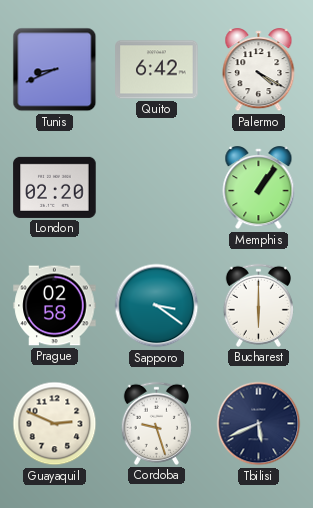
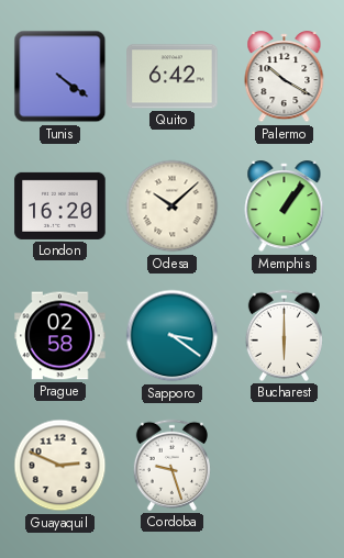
Tunis: 8:41 -> 4:21
Palermo: 4:20 -> 10:20
London: 02:20 -> 16:20
Odesa: none -> 10:08
Tbilisi: 5:41 -> none
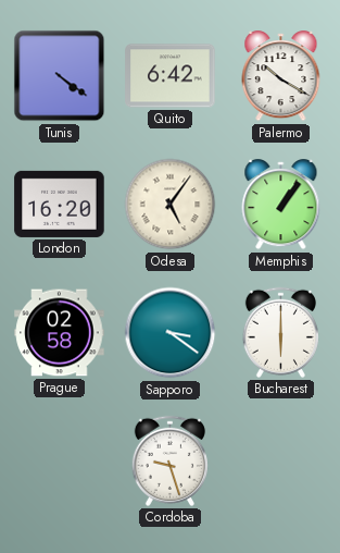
Odesa: 10:08 -> 5:06
Guayaquil: 2:49 -> none
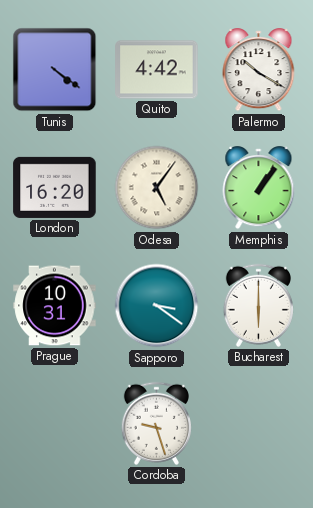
Quito: 6:42 -> 4:42
Prague: 02:58 -> 10:31
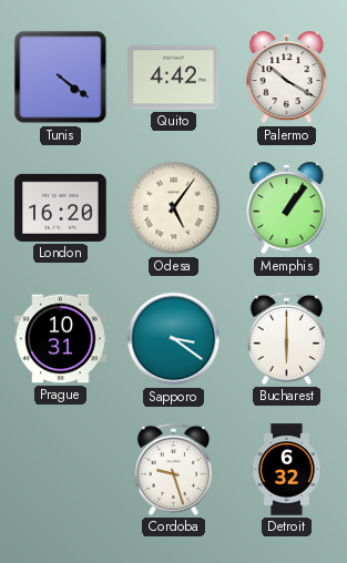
Detroit: none -> 6:32
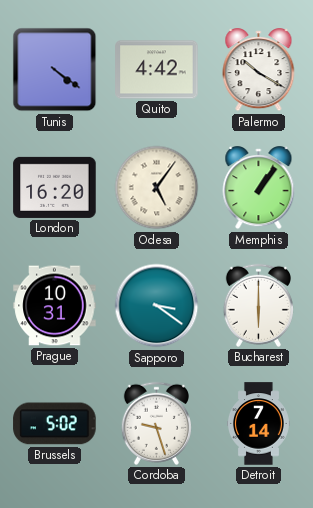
Brussels: none -> 5:02
Detroit: 6:32 -> 7:14
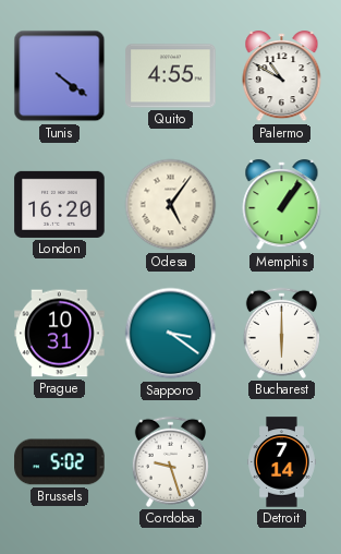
Quito: 4:42 -> 4:55
Palermo: 10:20 -> 10:50
